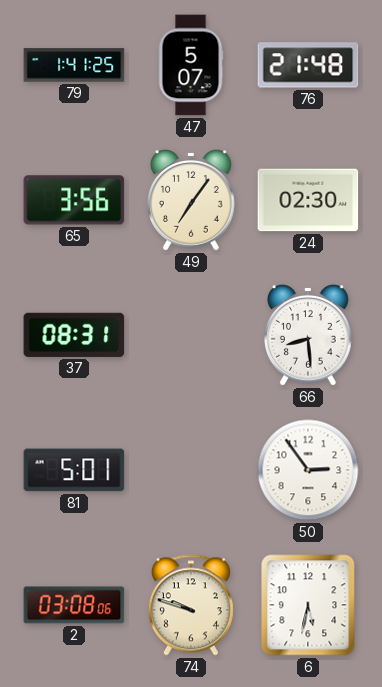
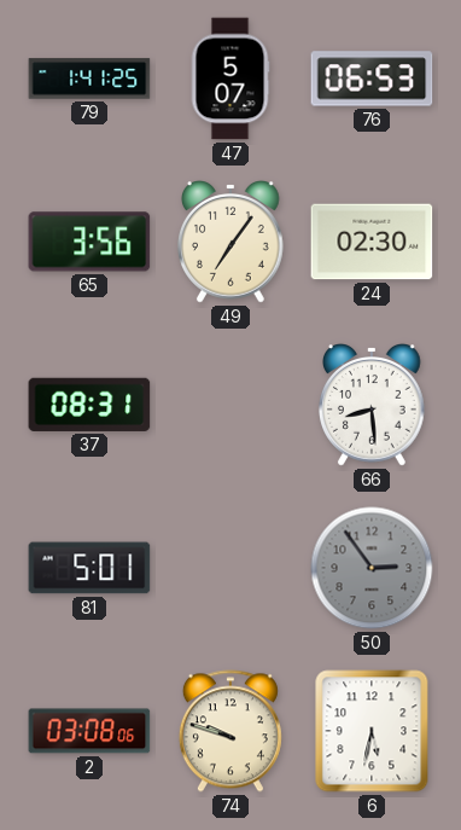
76: 21:48 -> 06:53
50 dial: white -> grey
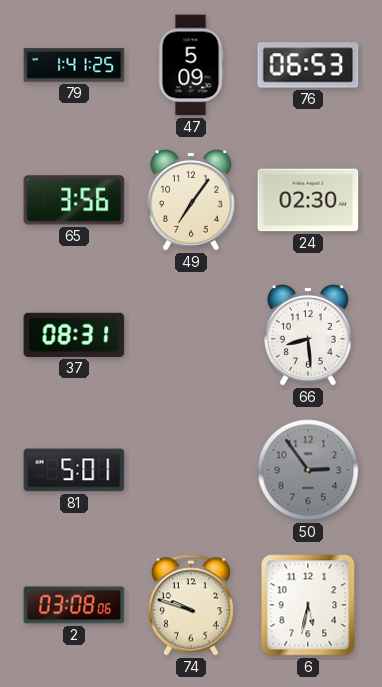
47: 5:07 -> 5:09
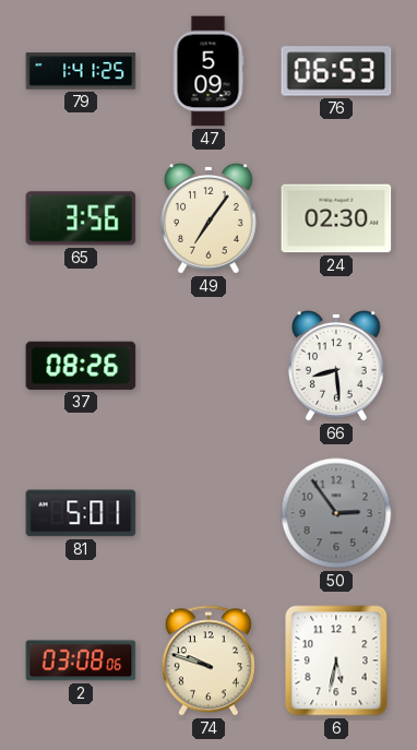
37: 08:31 -> 08:26
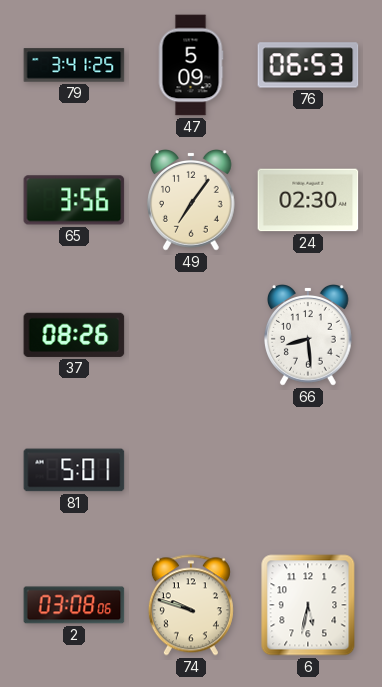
79: 1:41 -> 3:41
50: 2:54 -> none
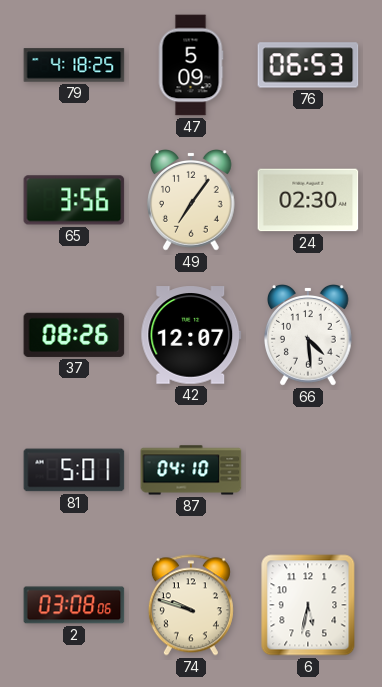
79: 3:41 -> 4:18
42: none -> 12:07
66: 8:29 -> 4:29
87: none -> 04:10
